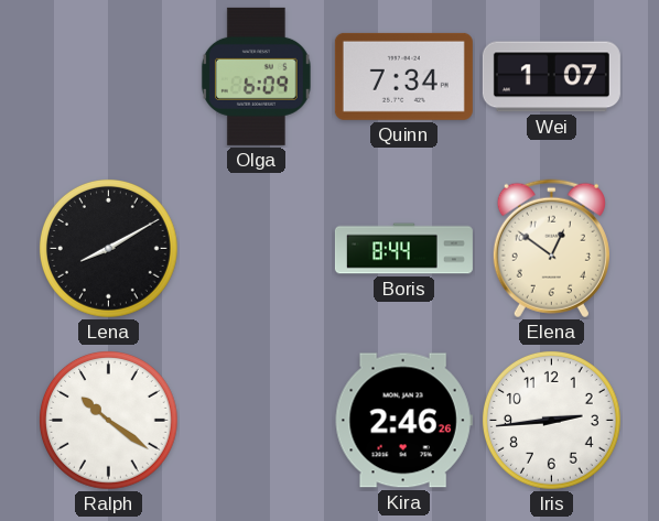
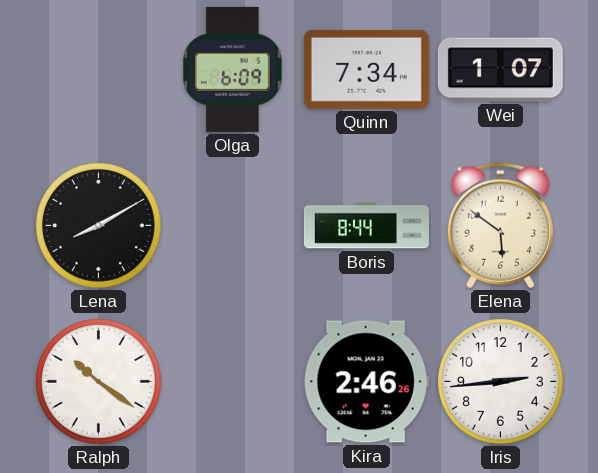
Elena: 12:51 -> 5:51
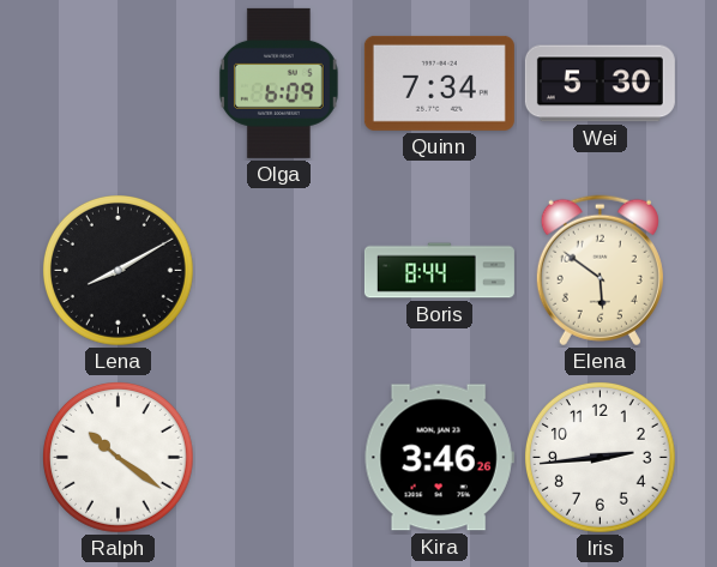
Wei: 1:07 -> 5:30
Kira: 2:46 -> 3:46
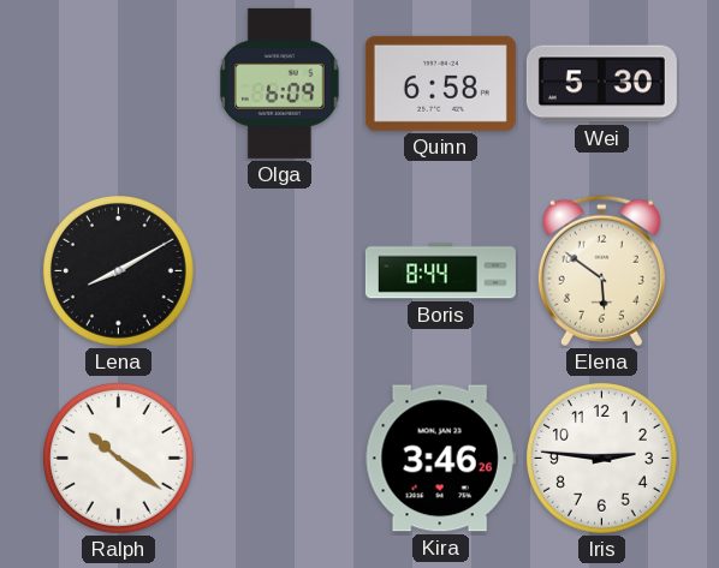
Quinn: 7:34 -> 6:58
Iris: 2:44 -> 2:46
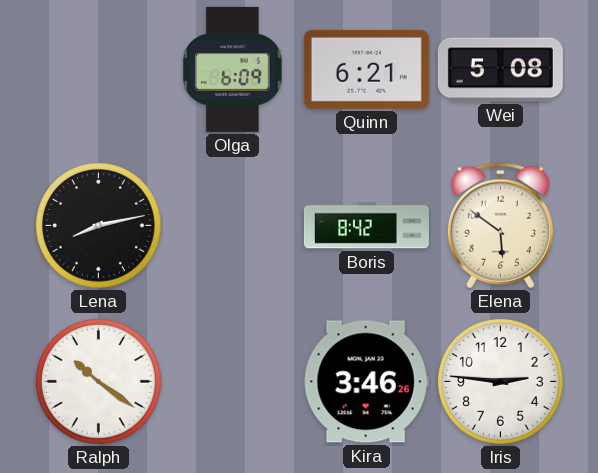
Quinn: 6:58 -> 6:21
Wei: 5:30 -> 5:08
Lena: 8:10 -> 8:13
Boris: 8:44 -> 8:42
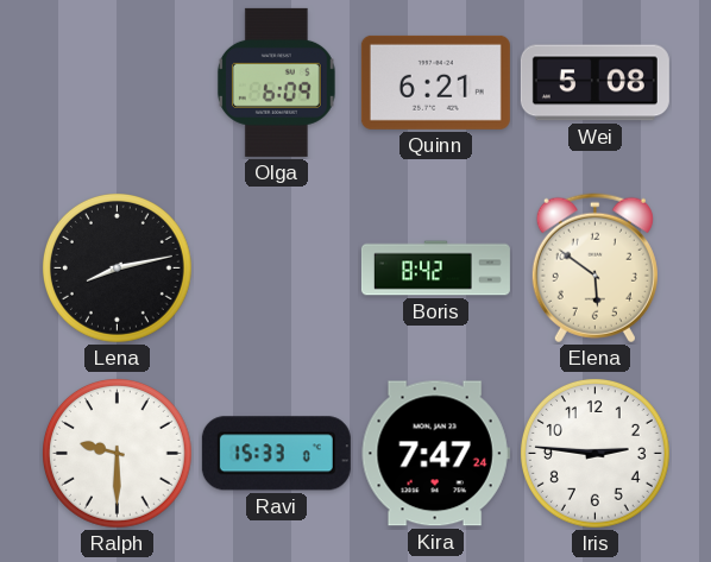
Ralph: 10:21 -> 9:30
Ravi: none -> 15:33
Kira: 3:46 -> 7:47
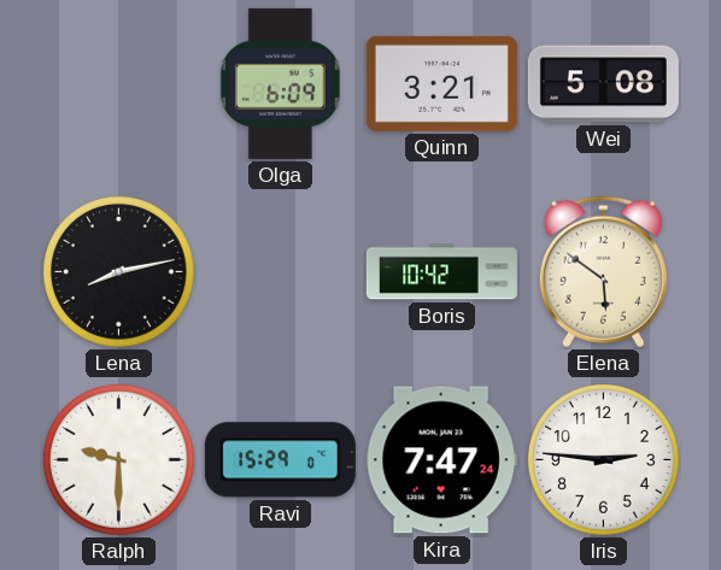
Quinn: 6:21 -> 3:21
Boris: 8:42 -> 10:42
Ravi: 15:33 -> 15:29
